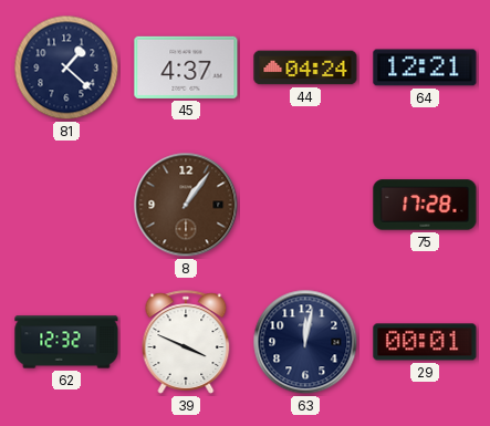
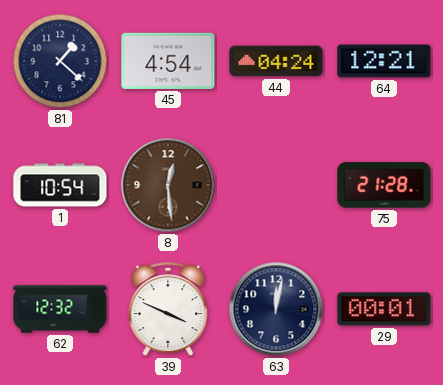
45: 4:37 -> 4:54
1: none -> 10:54
8: 1:06 -> 12:29
75: 17:28 -> 21:28
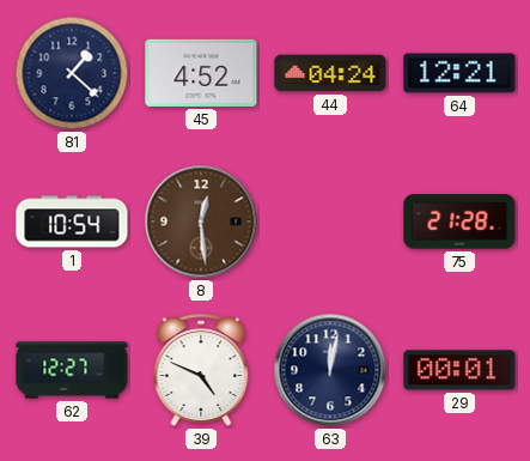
45: 4:54 -> 4:52
62: 12:32 -> 12:27
39: 3:49 -> 4:49
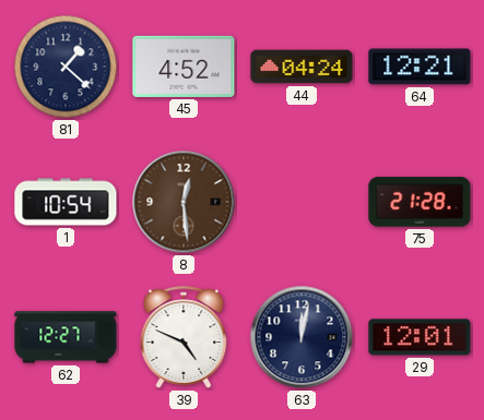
29: 00:01 -> 12:01
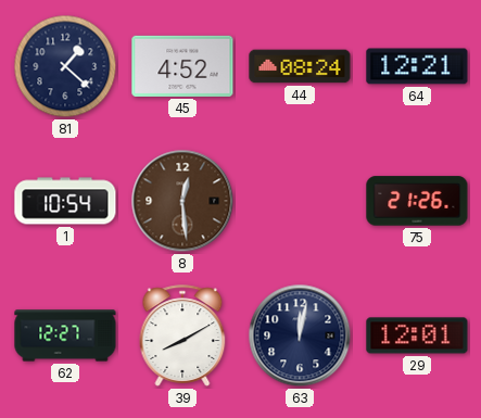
44: 04:24 -> 08:24
75: 21:28 -> 21:26
39: 4:49 -> 8:10
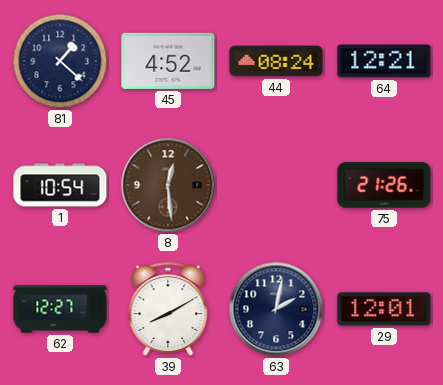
63: 12:02 -> 2:02
